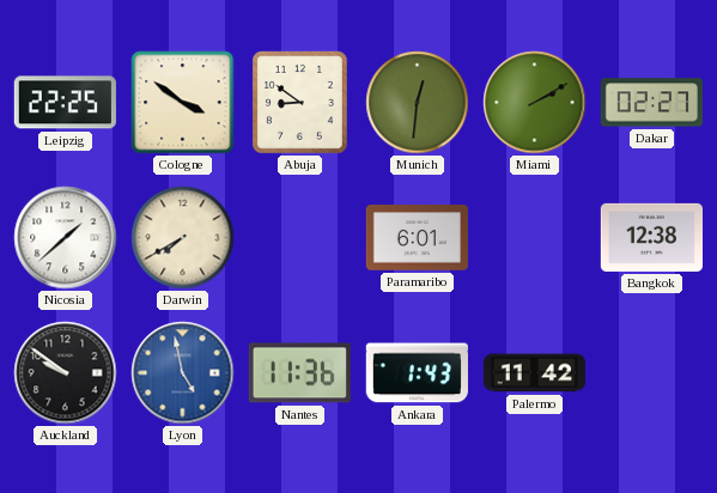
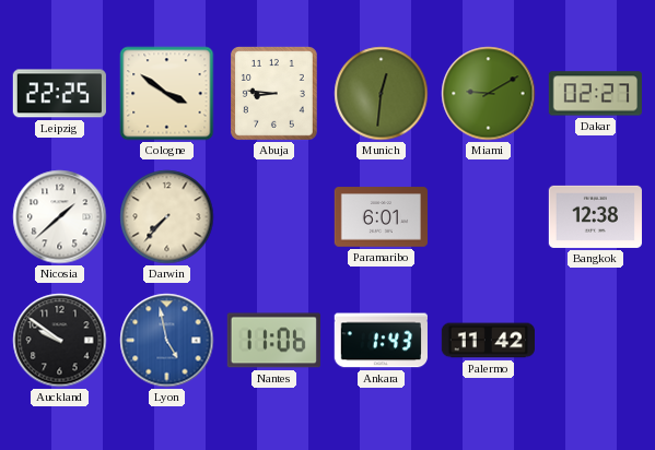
Abuja: 8:51 -> 8:46
Miami: 2:10 -> 9:10
Darwin: 7:40 -> 7:37
Nantes: 11:36 -> 11:06
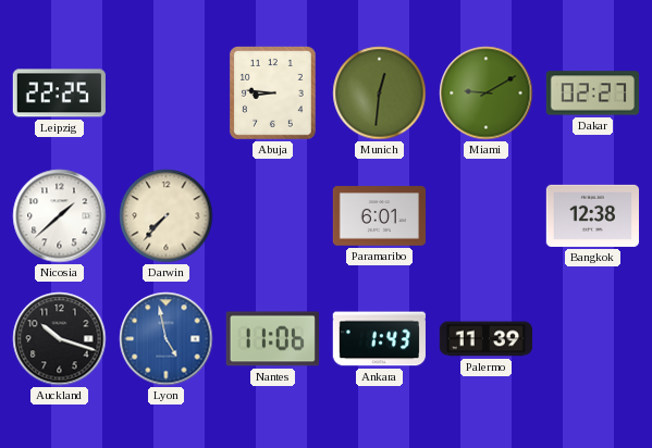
Cologne: 3:51 -> none
Auckland: 9:51 -> 10:18
Palermo: 11:42 -> 11:39
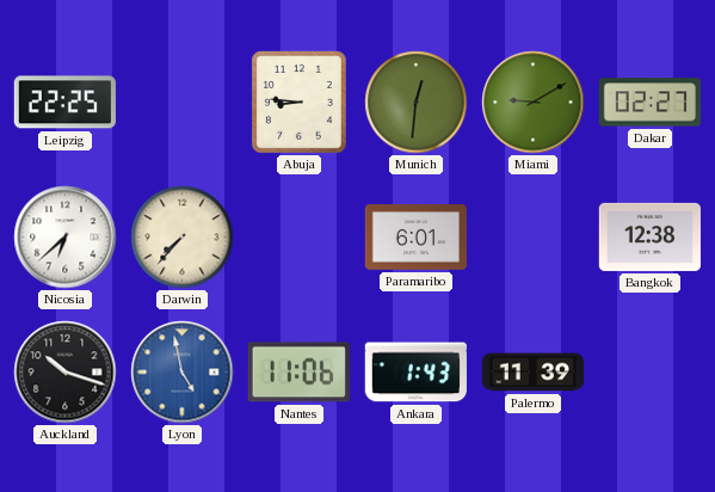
Nicosia: 1:38 -> 6:38
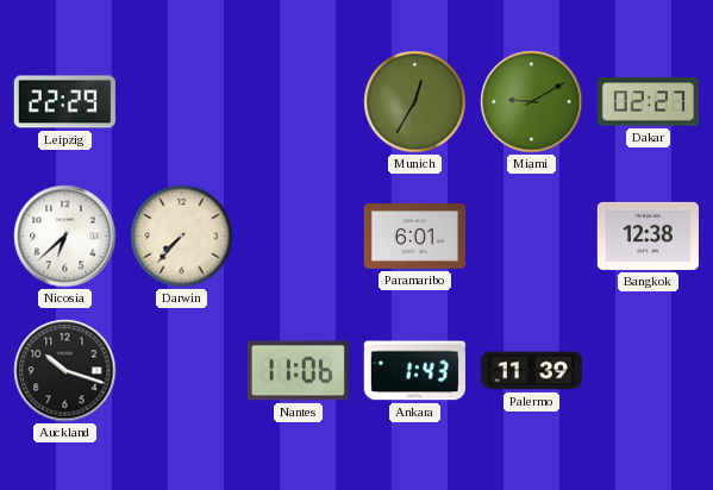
Leipzig: 22:25 -> 22:29
Abuja: 8:46 -> none
Munich: 12:31 -> 12:35
Lyon: 4:58 -> none
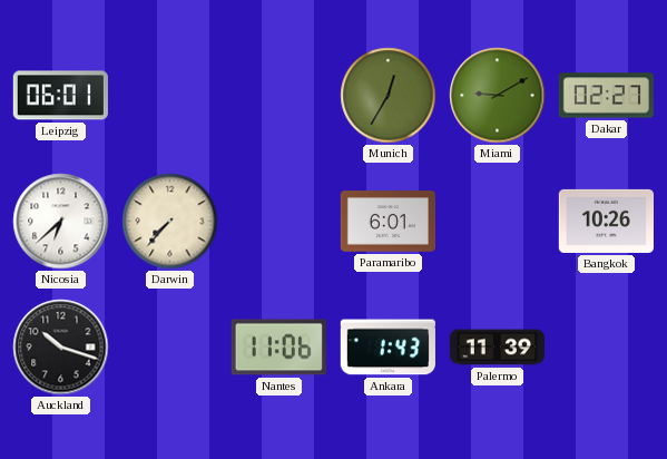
Leipzig: 22:29 -> 06:01
Bangkok: 12:38 -> 10:26
